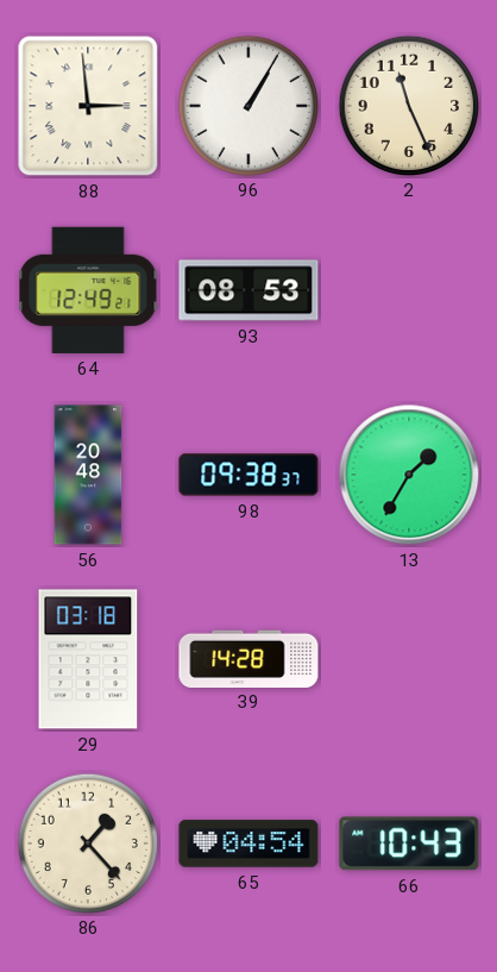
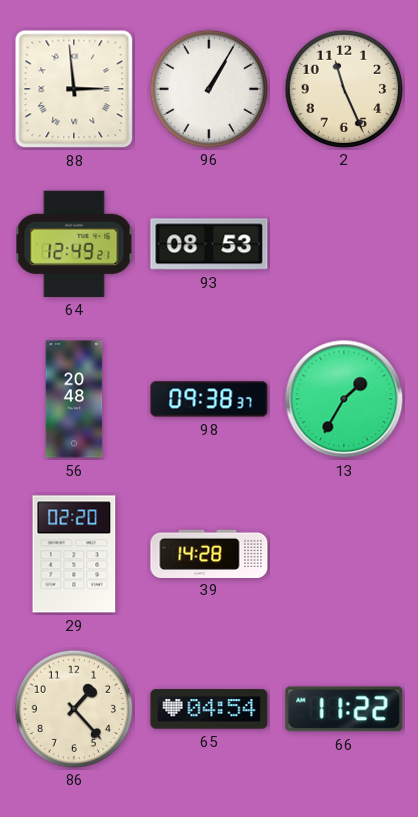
29: 03:18 -> 02:20
66: 10:43 -> 11:22
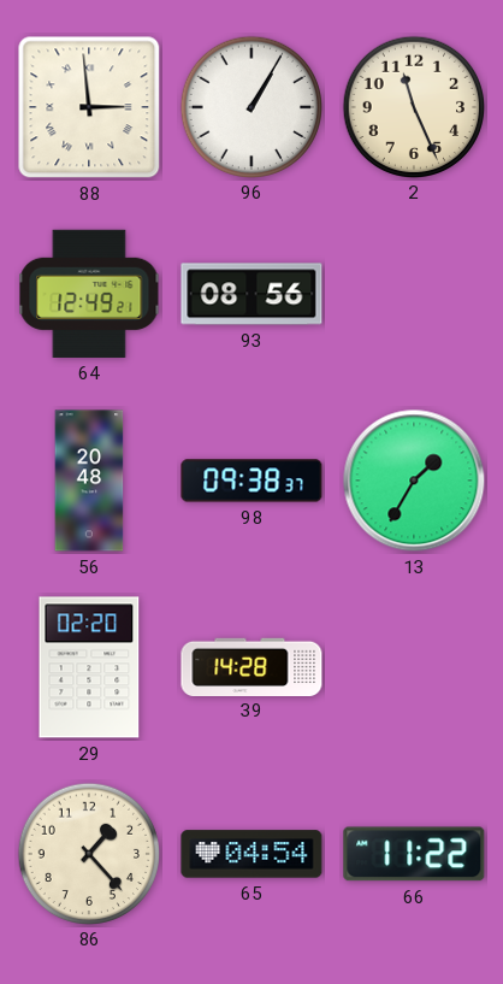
93: 08:53 -> 08:56
